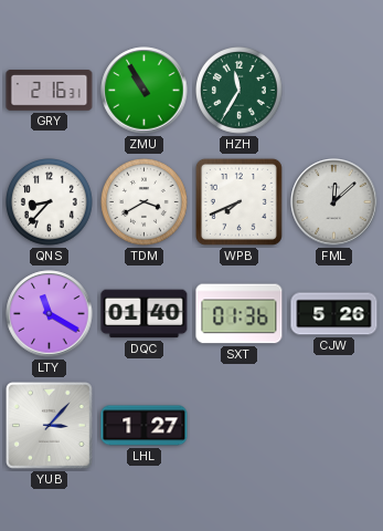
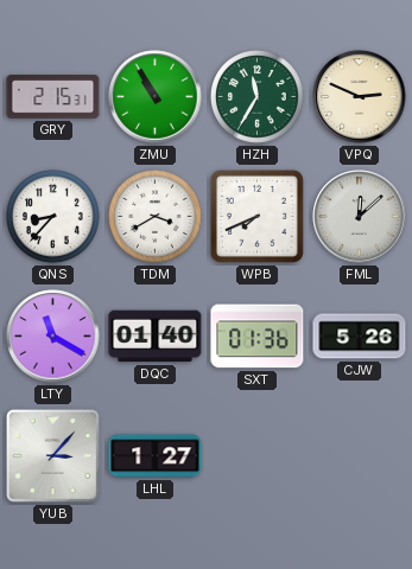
GRY: 2:16 -> 2:15
VPQ: none -> 2:49
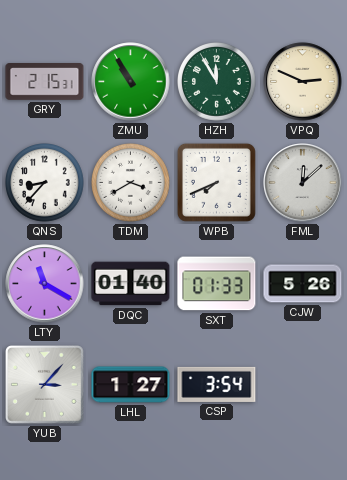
HZH: 11:35 -> 11:55
SXT: 01:36 -> 01:33
CSP: none -> 3:54
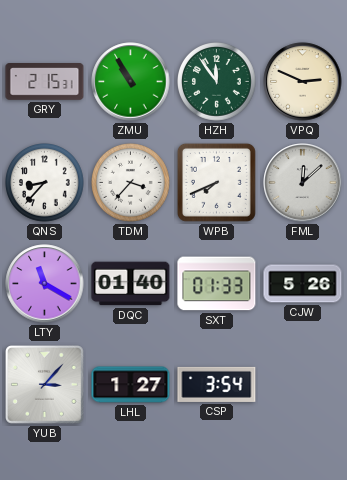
HZH: 11:55 -> 11:54
TDM: 3:40 -> 3:37
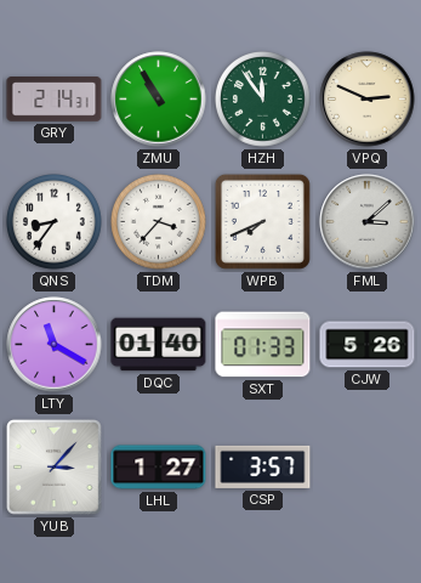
GRY: 2:15 -> 2:14
QNS: 8:37 -> 8:36
FML: 12:08 -> 3:08
CSP: 3:54 -> 3:57
